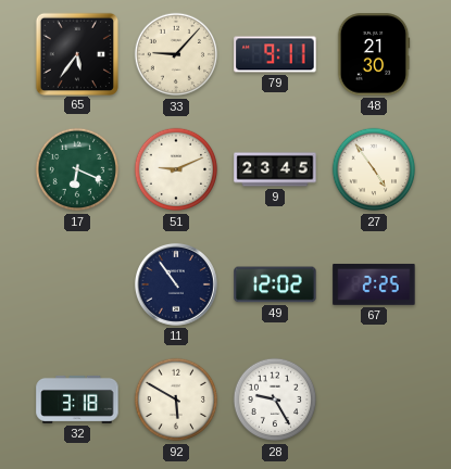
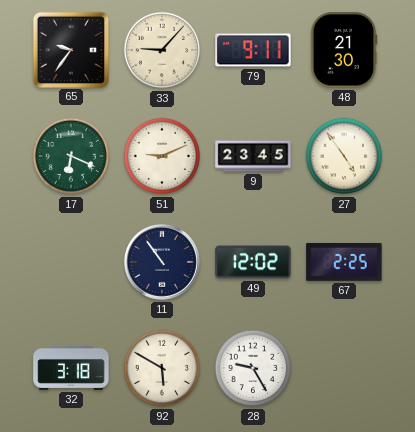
65: 5:36 -> 9:36
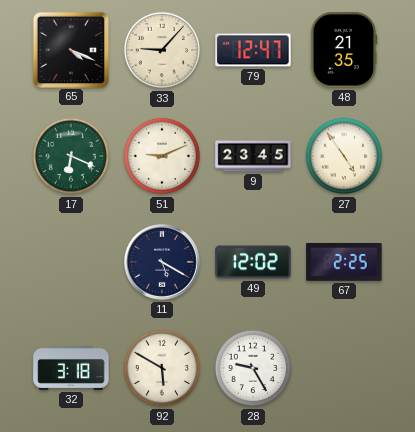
65: 9:36 -> 4:19
79: 9:11 -> 12:47
48: 21:30 -> 21:35
11: 10:54 -> 5:20
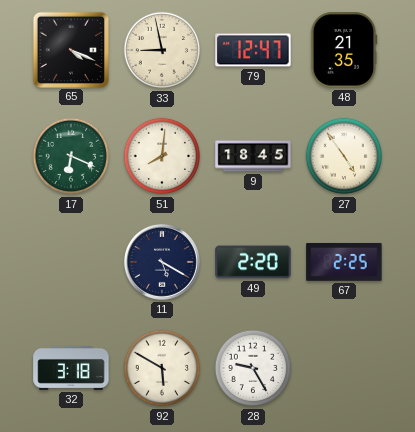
33: 9:07 -> 8:58
51: 9:11 -> 8:01
9: 23:45 -> 18:45
49: 12:02 -> 2:20
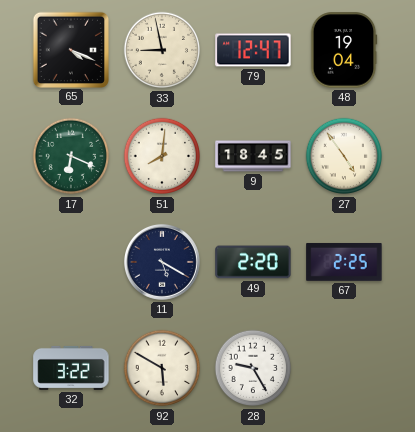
48: 21:35 -> 19:04
32: 3:18 -> 3:22
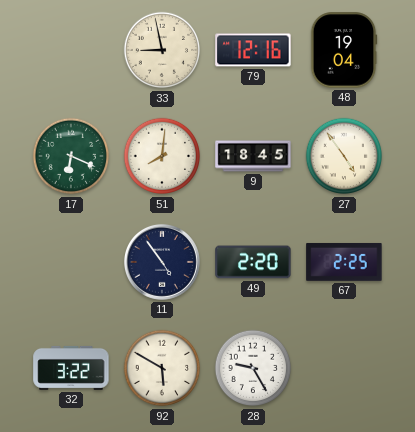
65: 4:19 -> none
79: 12:47 -> 12:16
11: 5:20 -> 4:54
